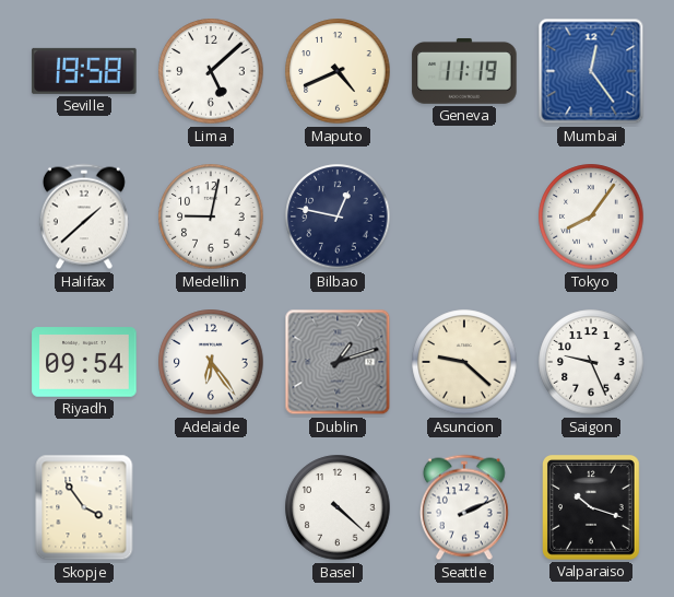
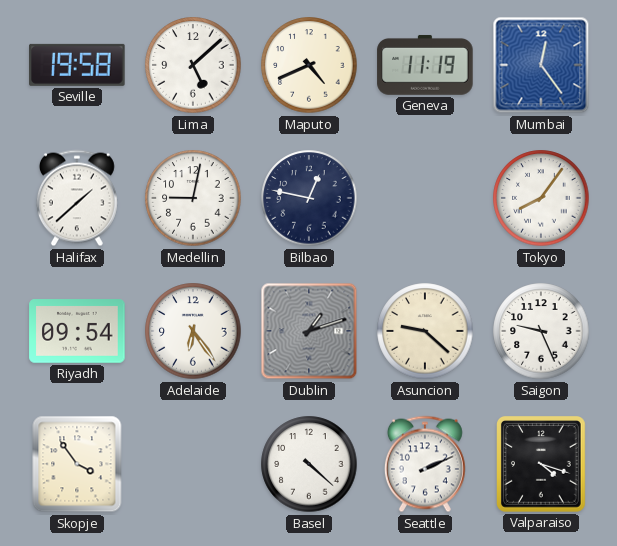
Valparaiso: 10:18 -> 4:18
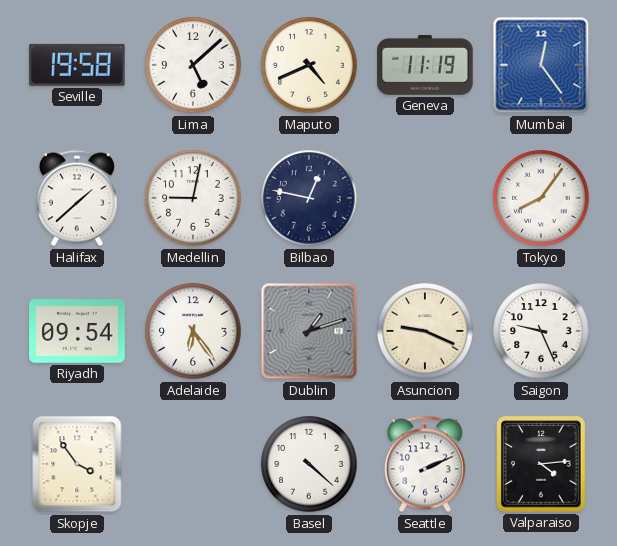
Asuncion: 9:22 -> 9:19
Valparaiso: 4:18 -> 4:14
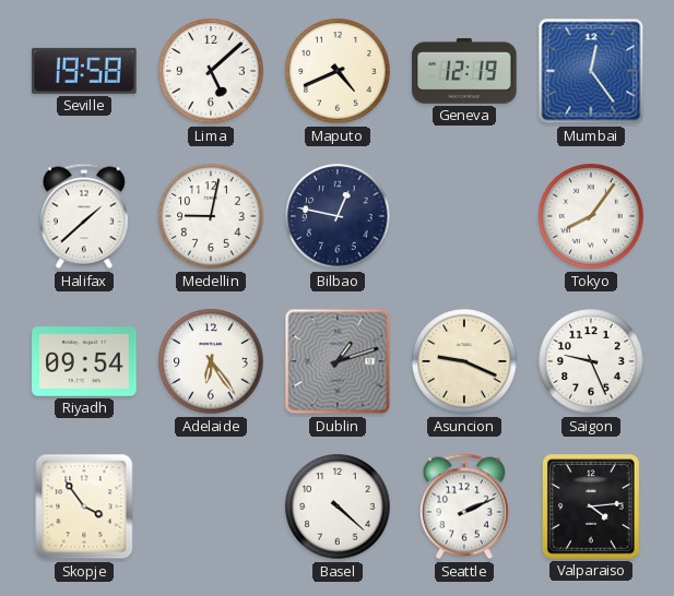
Geneva: 11:19 -> 12:19
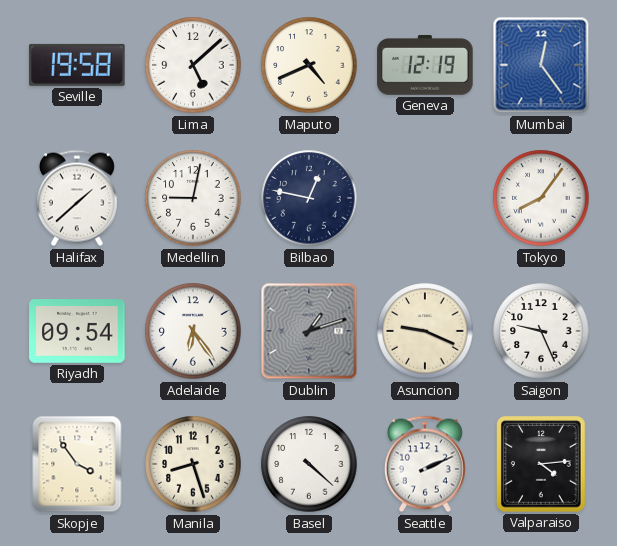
Manila: none -> 8:27
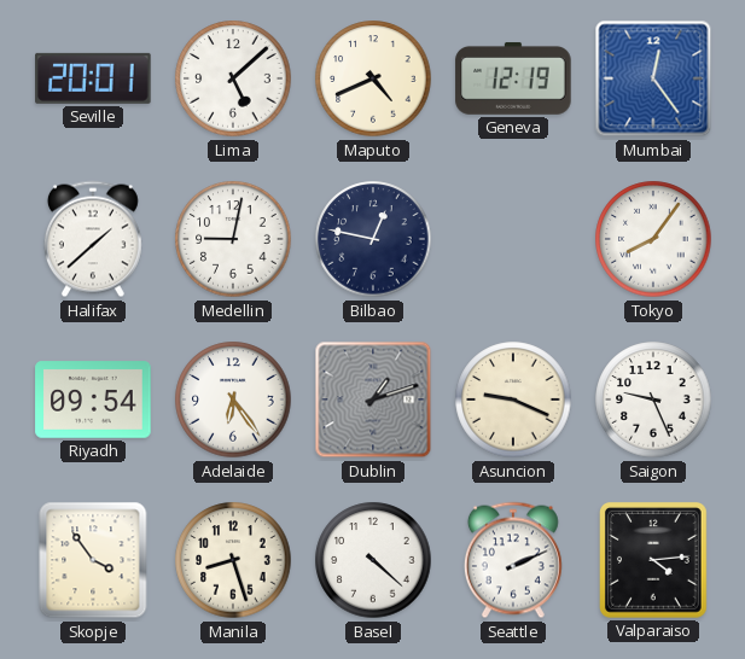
Seville: 19:58 -> 20:01
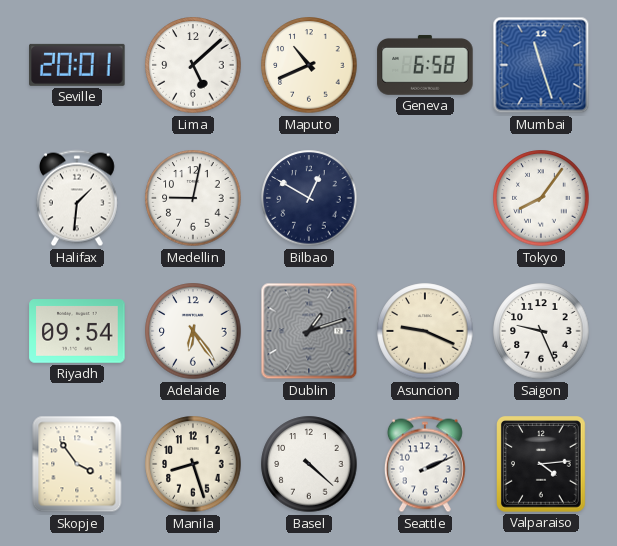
Maputo: 4:41 -> 10:41
Geneva: 12:19 -> 6:58
Mumbai: 12:24 -> 11:27
Halifax: 1:38 -> 1:31
Bilbao: 12:47 -> 12:50
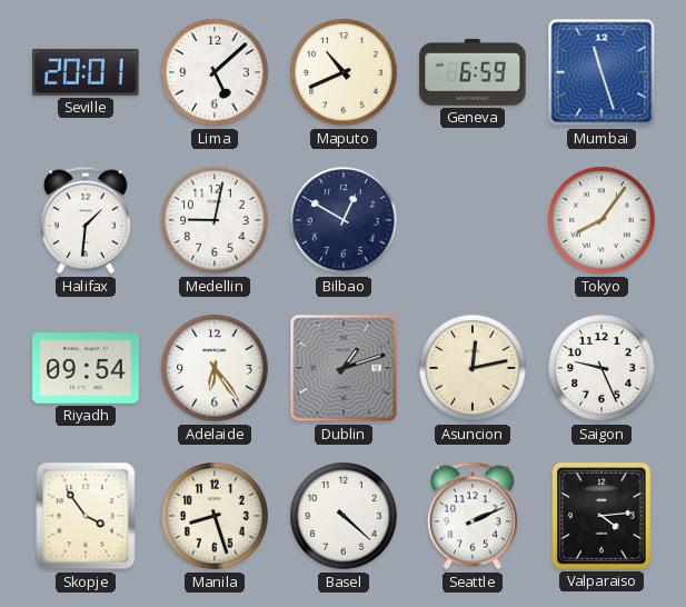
Geneva: 6:58 -> 6:59
Asuncion: 9:19 -> 12:13
